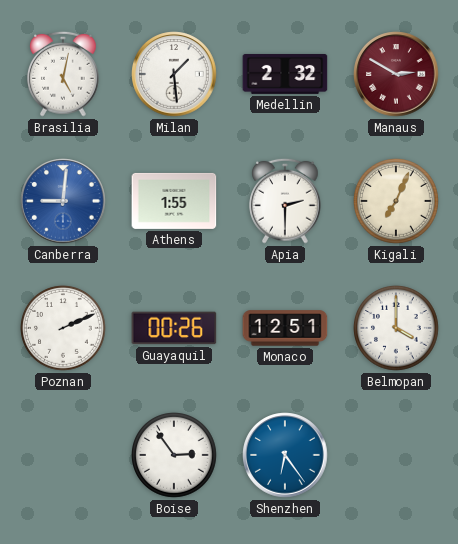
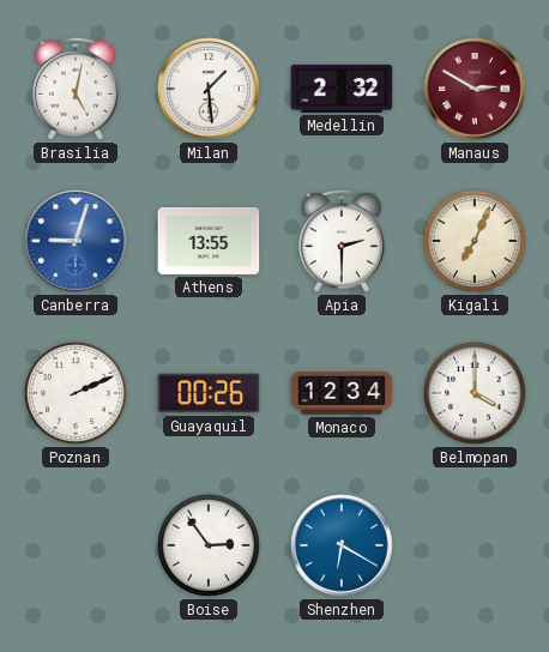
Canberra: 9:01 -> 9:03
Athens: 1:55 -> 13:55
Monaco: 12:51 -> 12:34
Shenzhen: 6:24 -> 6:20
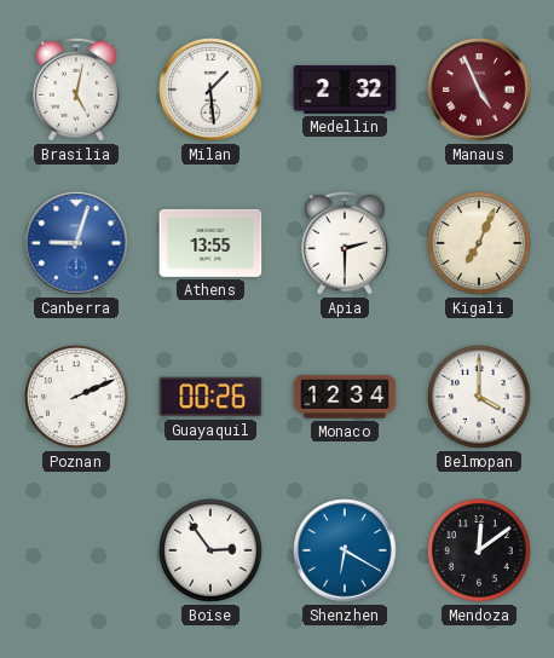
Manaus: 2:50 -> 4:56
Mendoza: none -> 12:09
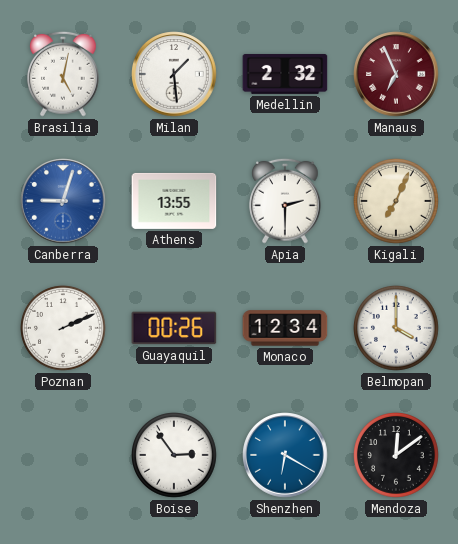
Manaus: 4:56 -> 6:56
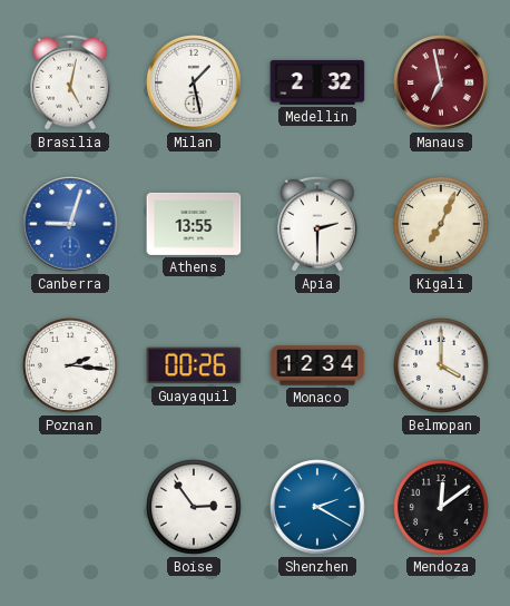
Milan: 1:29 -> 1:28
Manaus: 6:56 -> 6:58
Poznan: 2:11 -> 2:16
Shenzhen: 6:20 -> 2:20
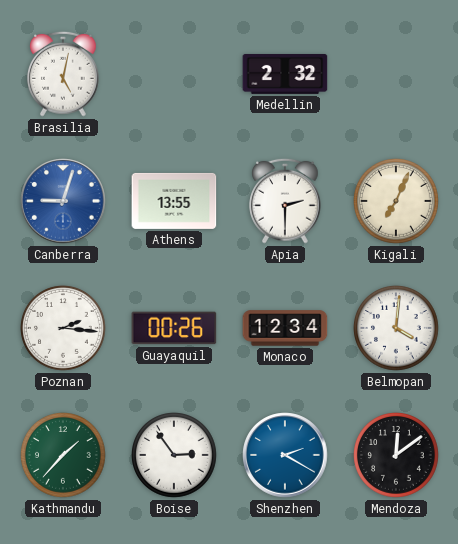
Milan: 1:28 -> none
Manaus: 6:58 -> none
Belmopan: 4:00 -> 4:01
Kathmandu: none -> 1:37
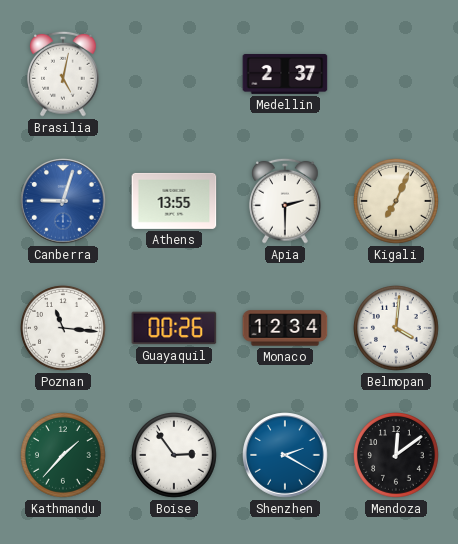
Medellin: 2:32 -> 2:37
Poznan: 2:16 -> 11:16
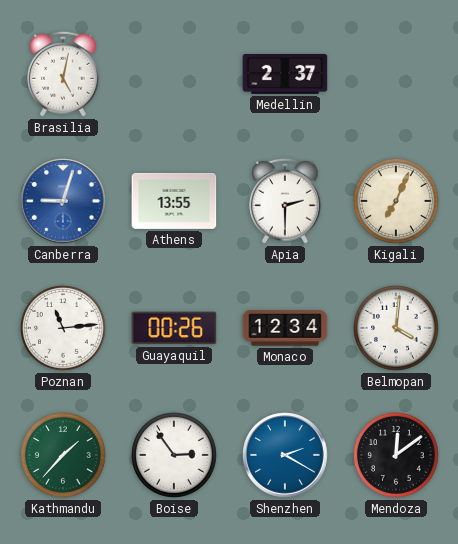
Poznan: 11:16 -> 11:14
